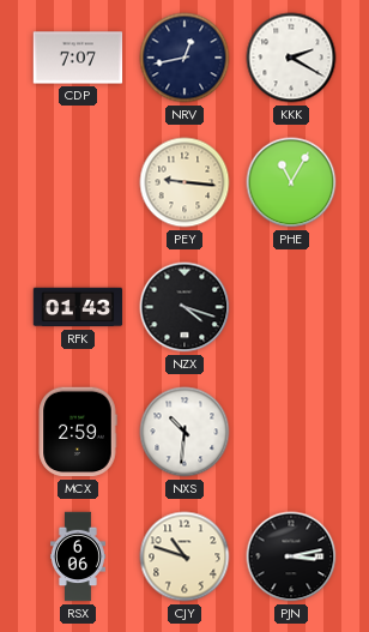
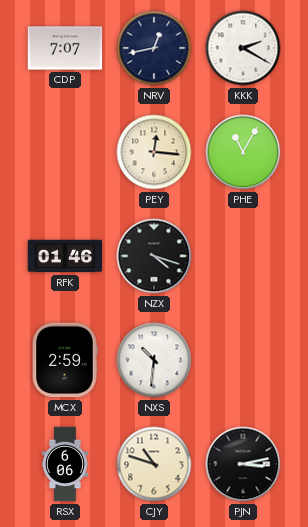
PEY: 9:16 -> 12:16
RFK: 01:43 -> 01:46
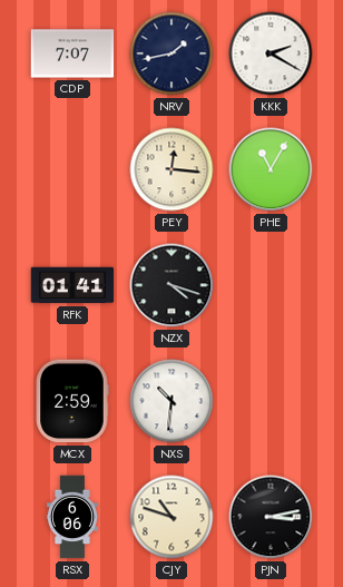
NRV: 12:43 -> 1:43
RFK: 01:46 -> 01:41
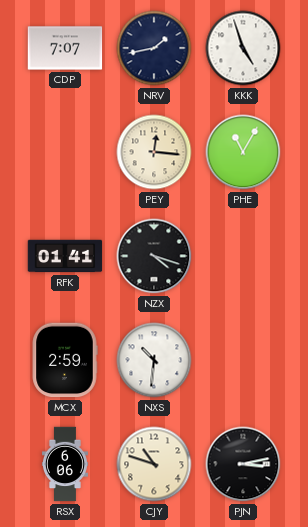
KKK: 2:20 -> 4:57
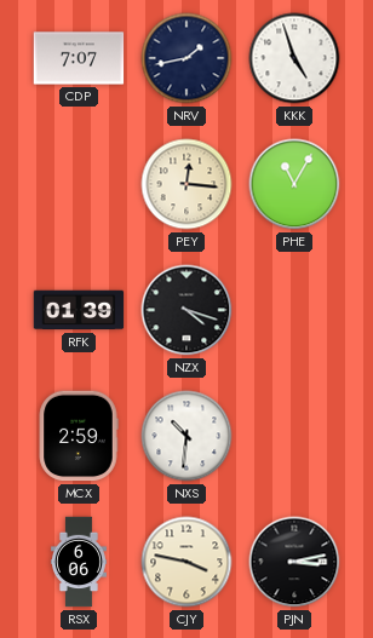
RFK: 01:41 -> 01:39
CJY: 10:48 -> 3:47
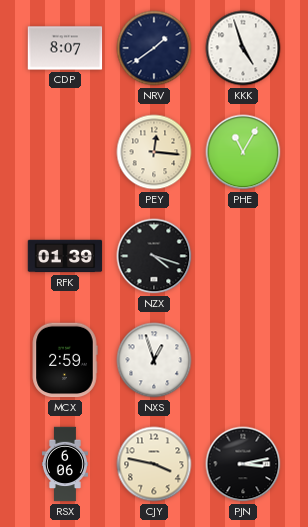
CDP: 7:07 -> 8:07
NRV: 1:43 -> 1:39
NXS: 10:31 -> 12:57
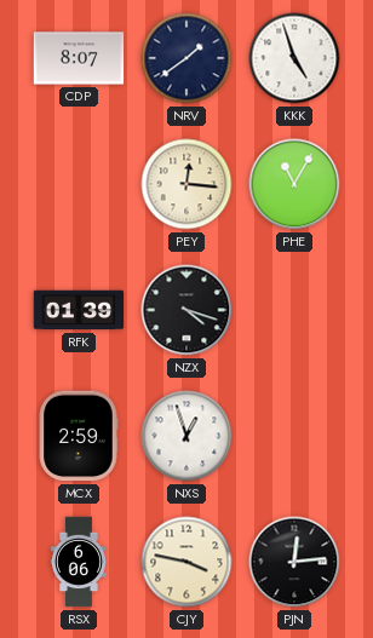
PJN: 3:13 -> 12:14
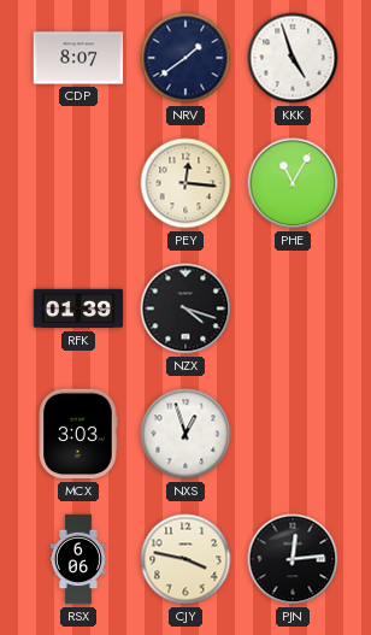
MCX: 2:59 -> 3:03
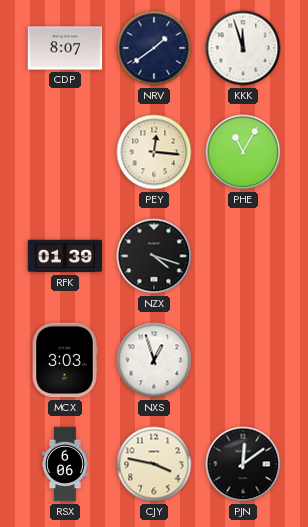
KKK: 4:57 -> 11:57
PJN: 12:14 -> 12:09
